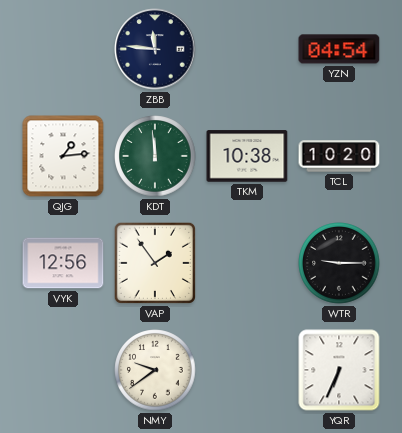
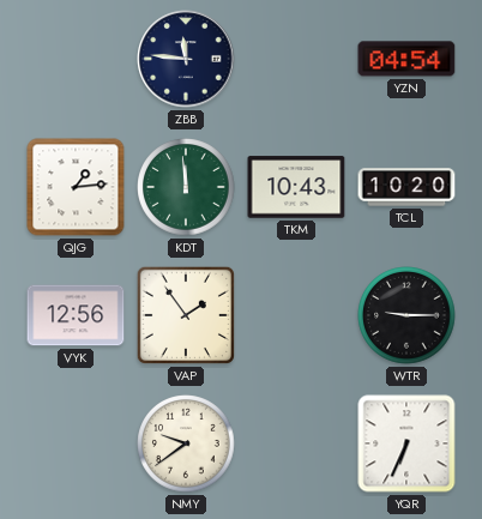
TKM: 10:38 -> 10:43
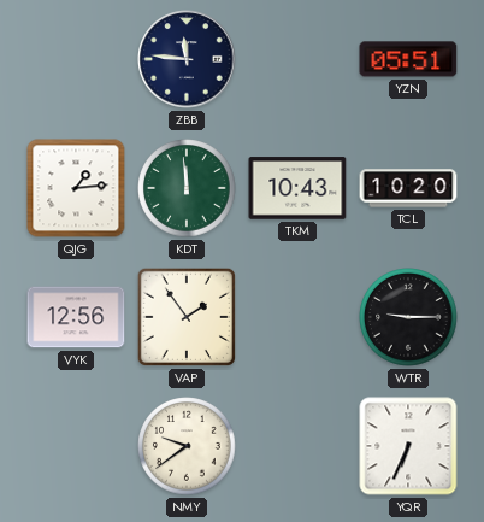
YZN: 04:54 -> 05:51
